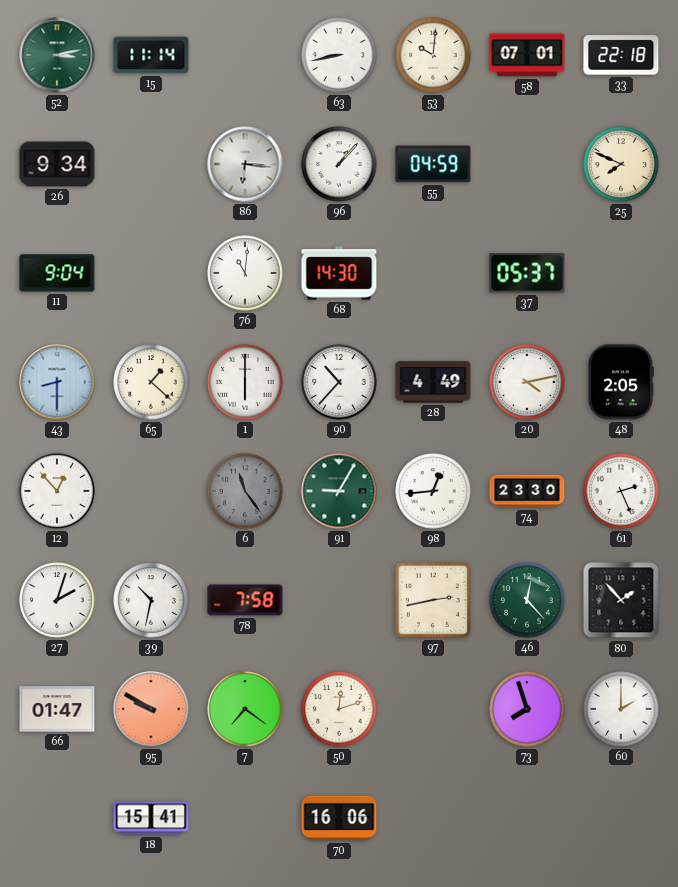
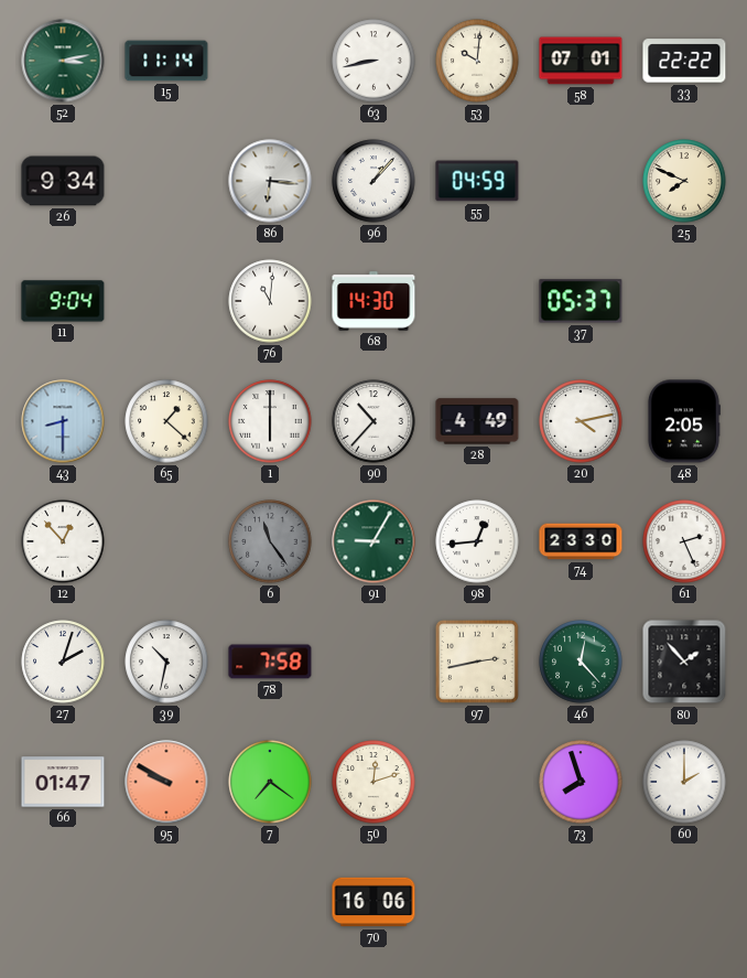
33: 22:18 -> 22:22
18: 15:41 -> none
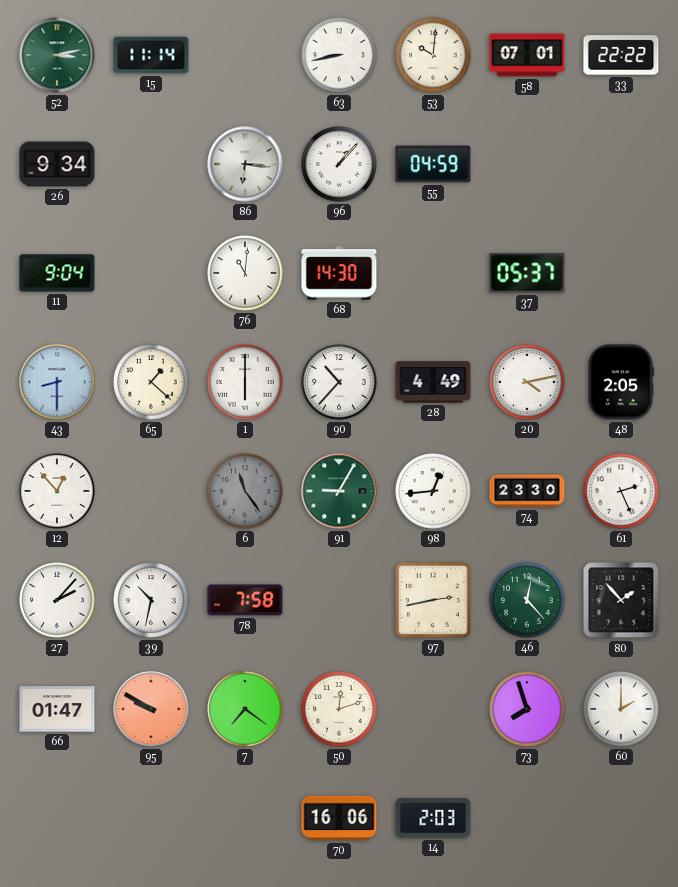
25: 7:49 -> none
27: 2:03 -> 2:07
14: none -> 2:03
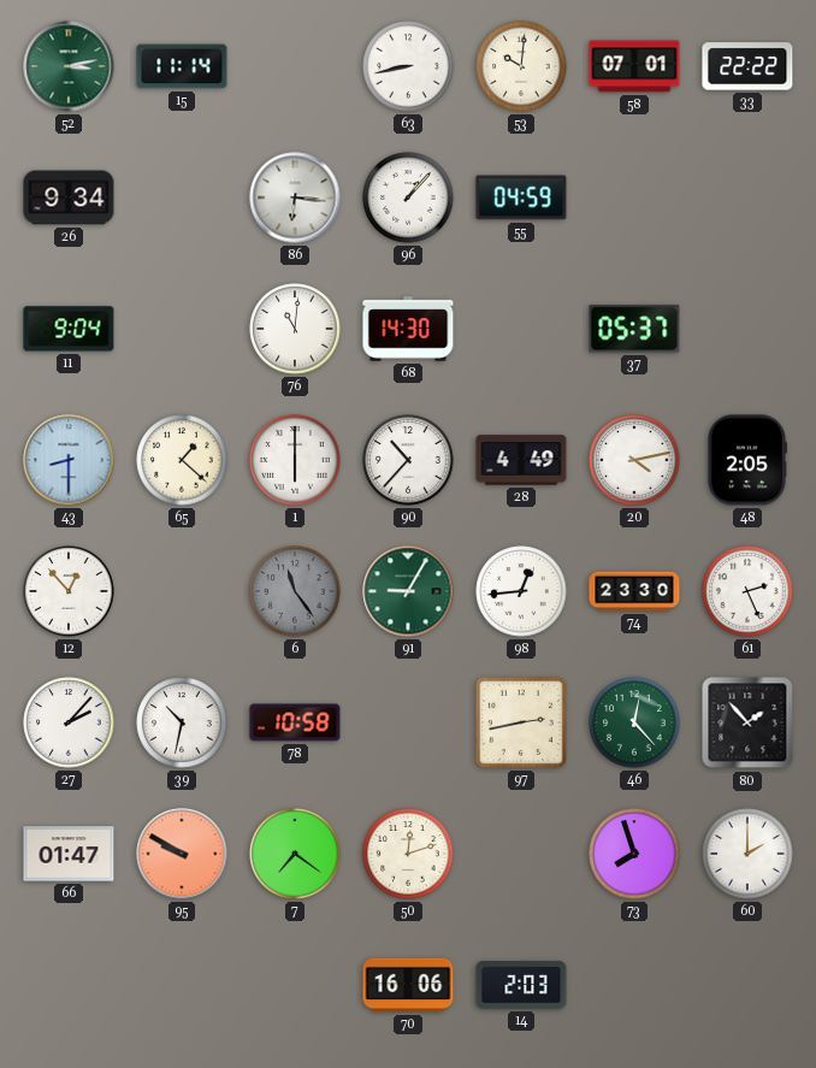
78: 7:58 -> 10:58
